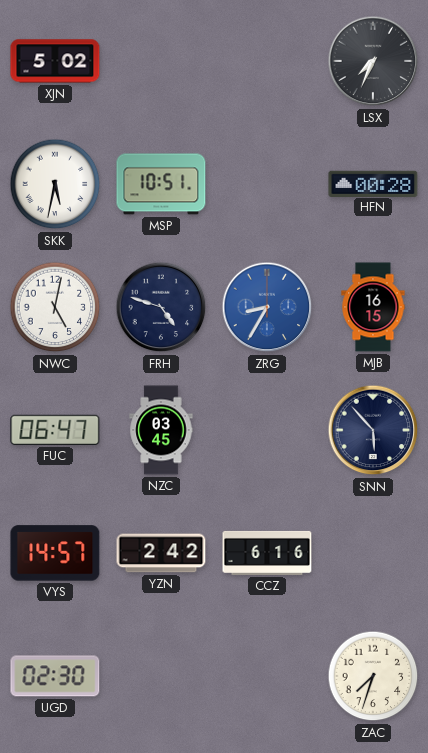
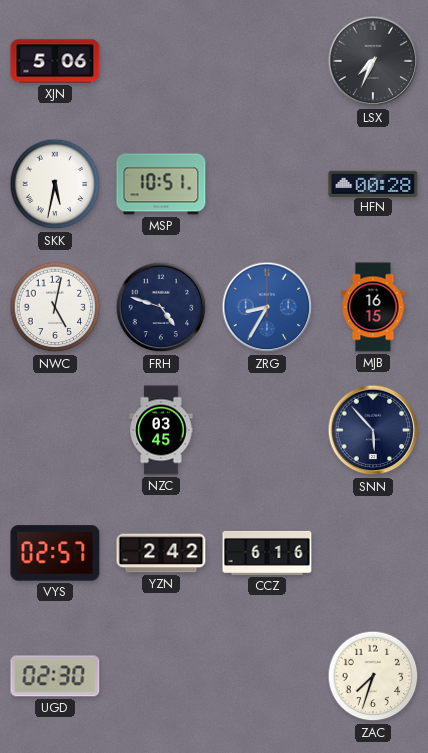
XJN: 5:02 -> 5:06
FUC: 06:47 -> none
VYS: 14:57 -> 02:57
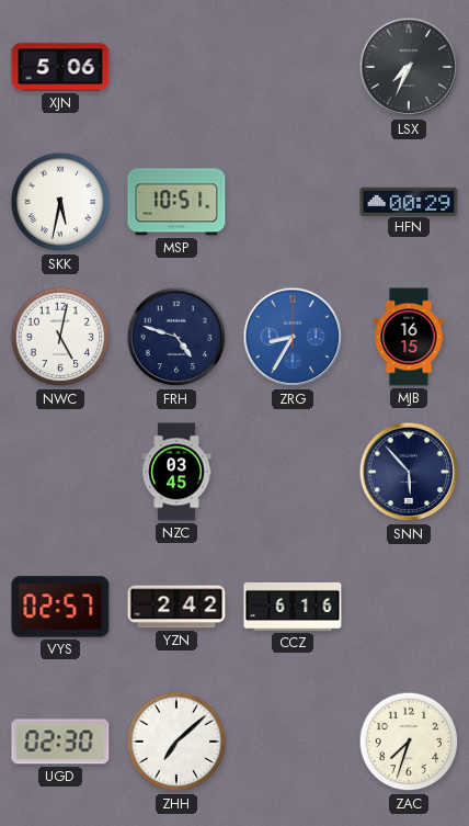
HFN: 00:28 -> 00:29
ZHH: none -> 7:08
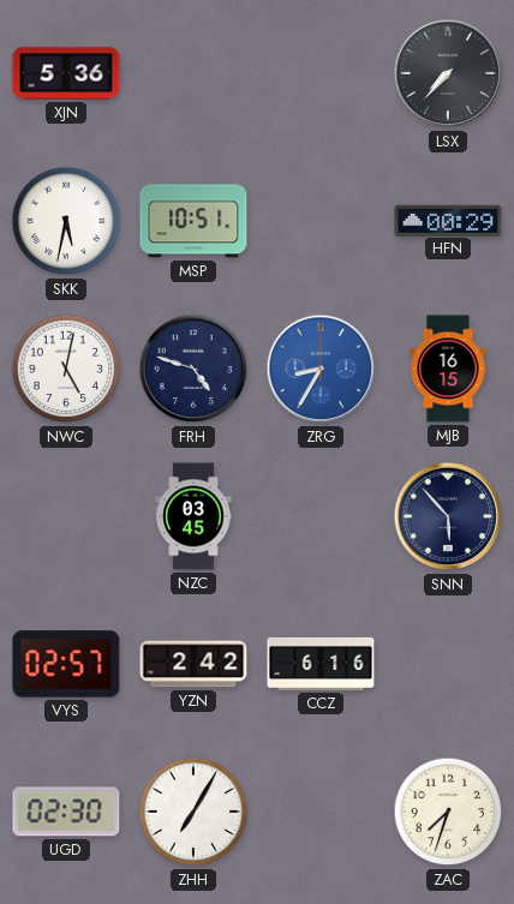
XJN: 5:06 -> 5:36
LSX: 7:34 -> 7:37
ZHH: 7:08 -> 7:05
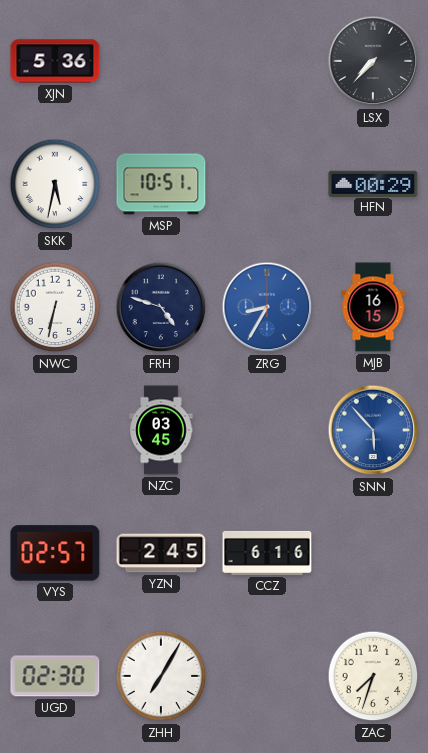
NWC: 5:02 -> 6:32
SNN dial: navy -> blue
YZN: 2:42 -> 2:45
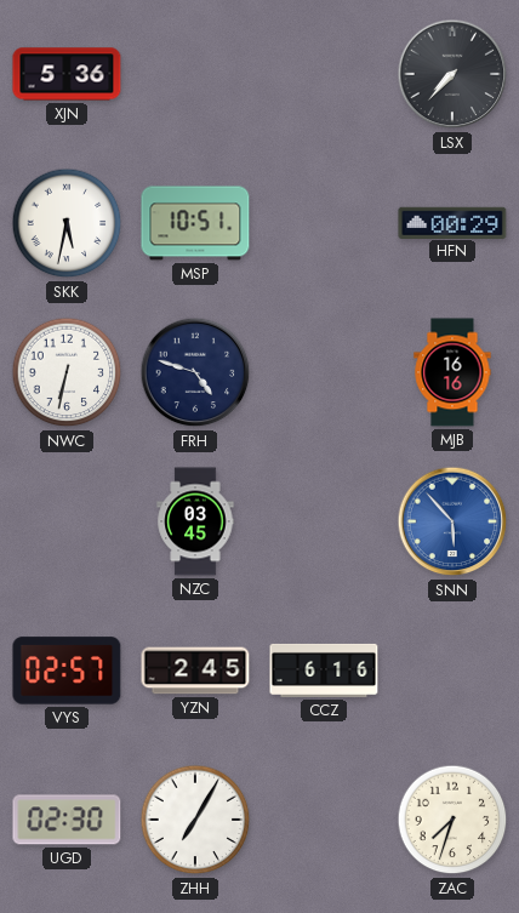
ZRG: 8:35 -> none
MJB: 16:15 -> 16:16
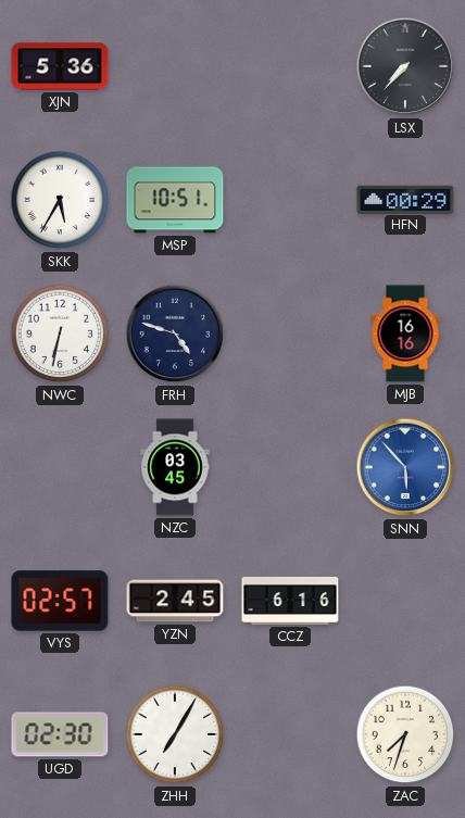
SKK: 5:32 -> 5:35
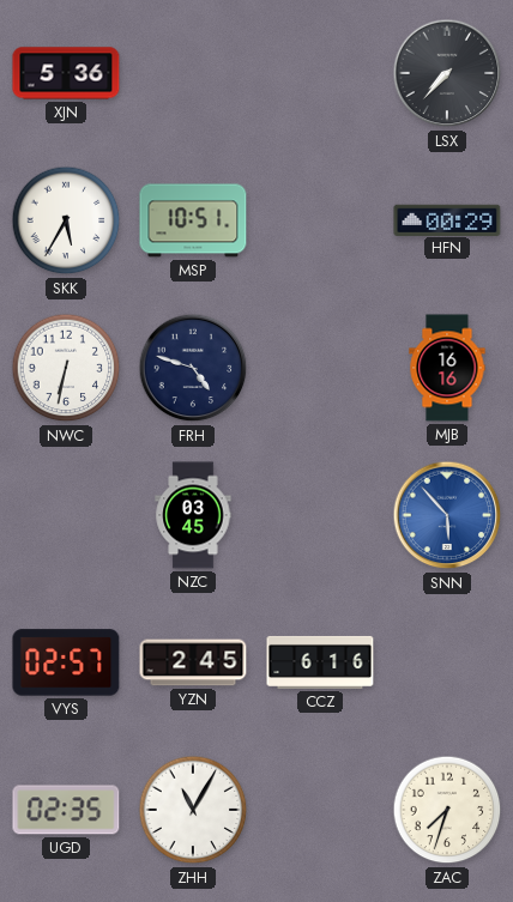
UGD: 02:30 -> 02:35
ZHH: 7:05 -> 11:05
